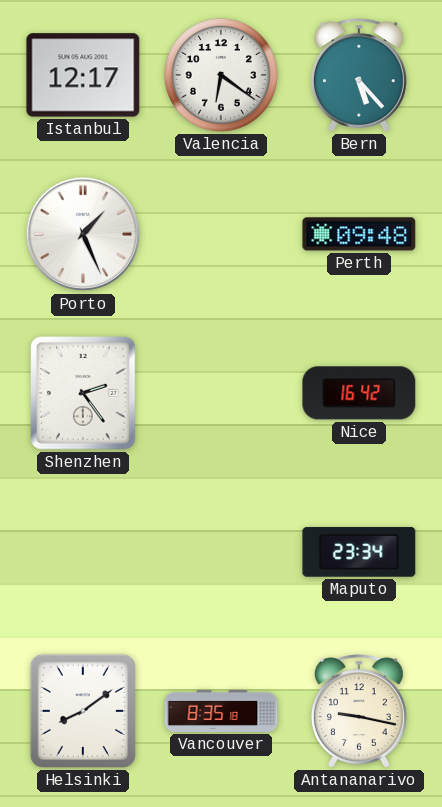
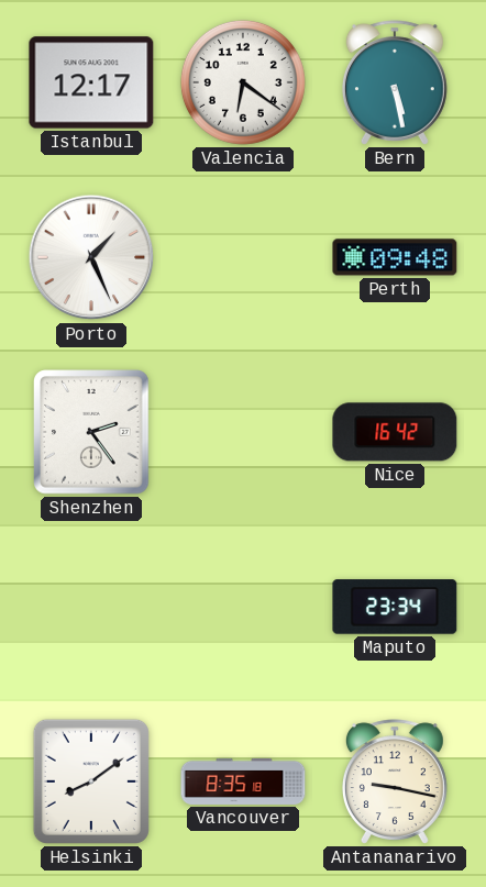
Bern: 5:23 -> 5:28
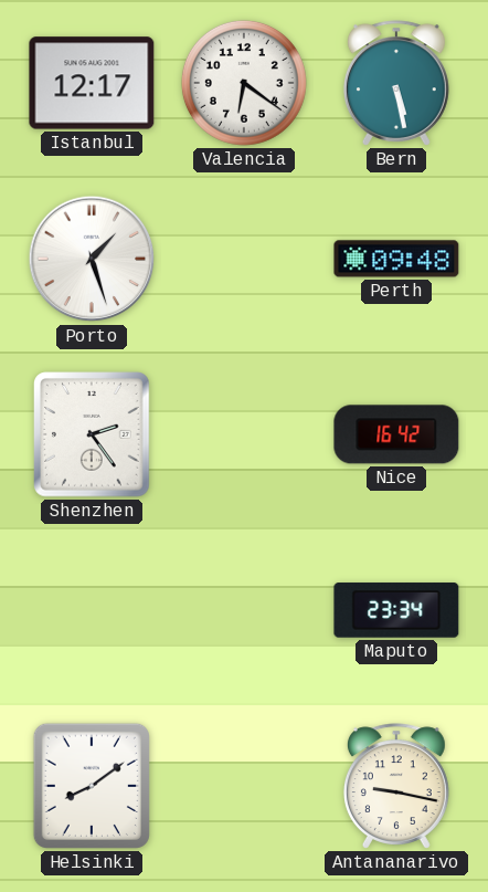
Porto: 1:26 -> 1:27
Vancouver: 8:35 -> none
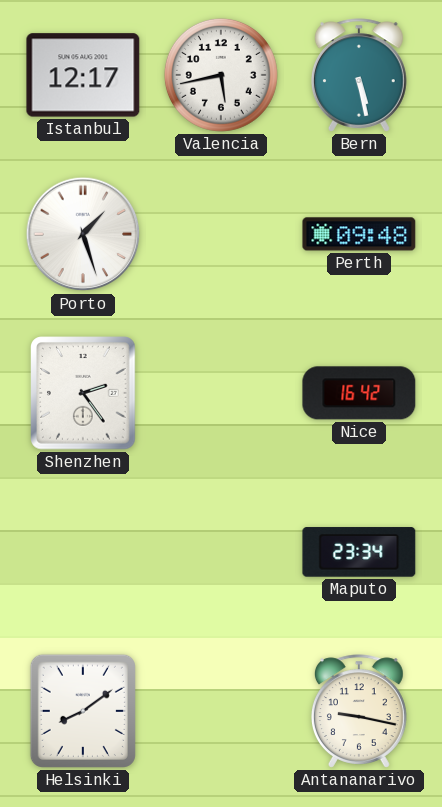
Valencia: 6:21 -> 5:43
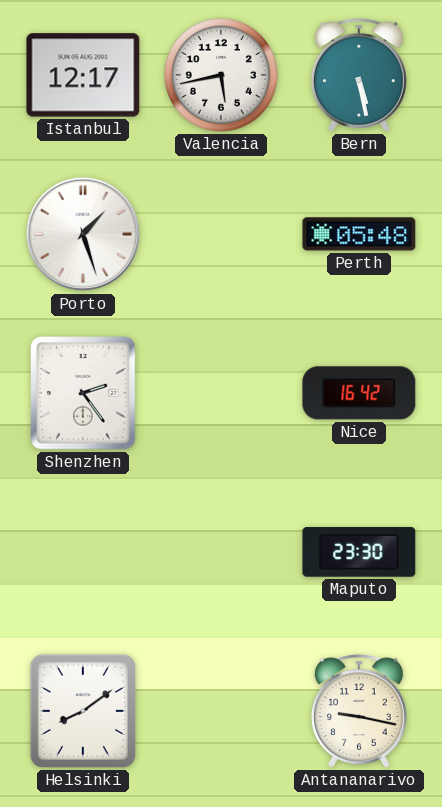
Perth: 09:48 -> 05:48
Maputo: 23:34 -> 23:30
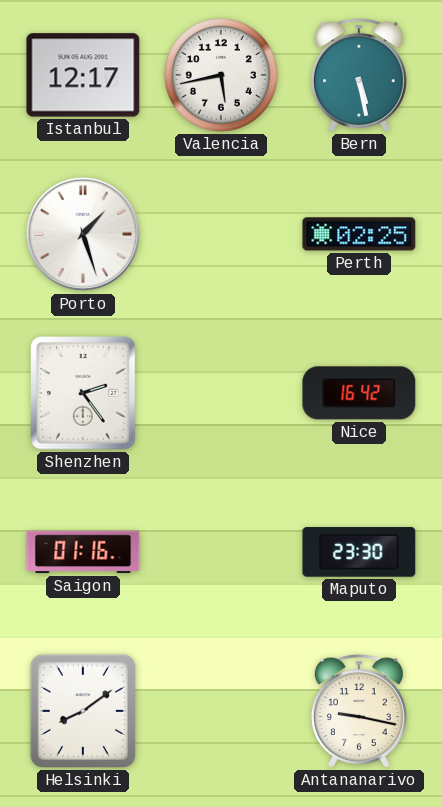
Perth: 05:48 -> 02:25
Saigon: none -> 01:16
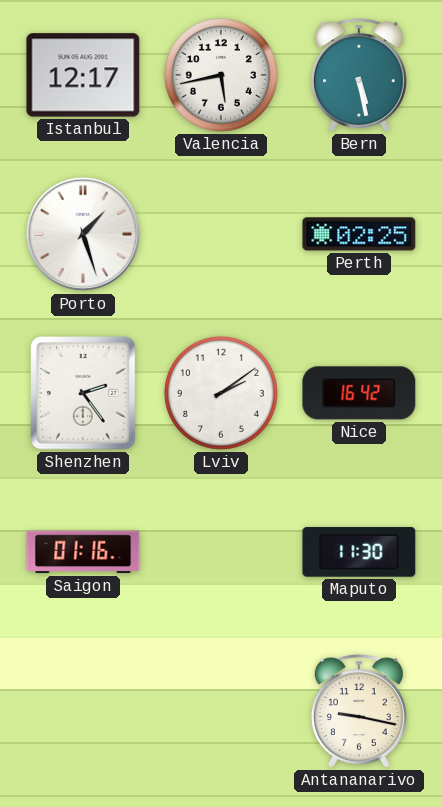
Lviv: none -> 2:09
Maputo: 23:30 -> 11:30
Helsinki: 8:09 -> none
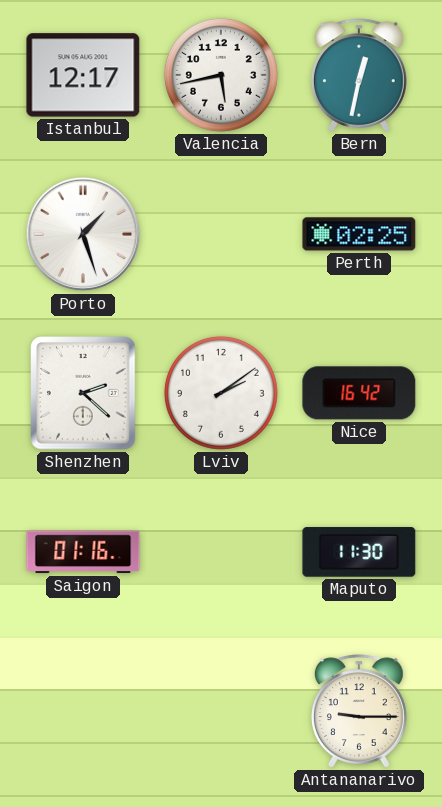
Bern: 5:28 -> 12:32
Shenzhen: 2:24 -> 2:22
Antananarivo: 9:17 -> 9:15
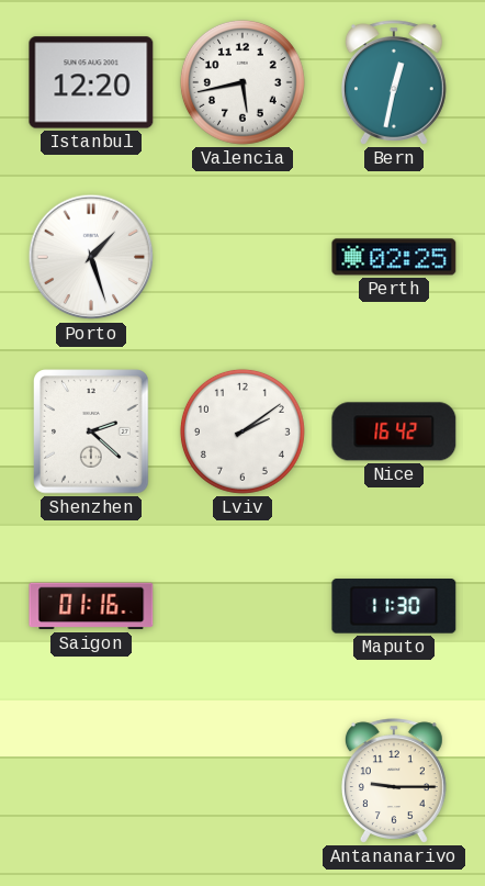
Istanbul: 12:17 -> 12:20
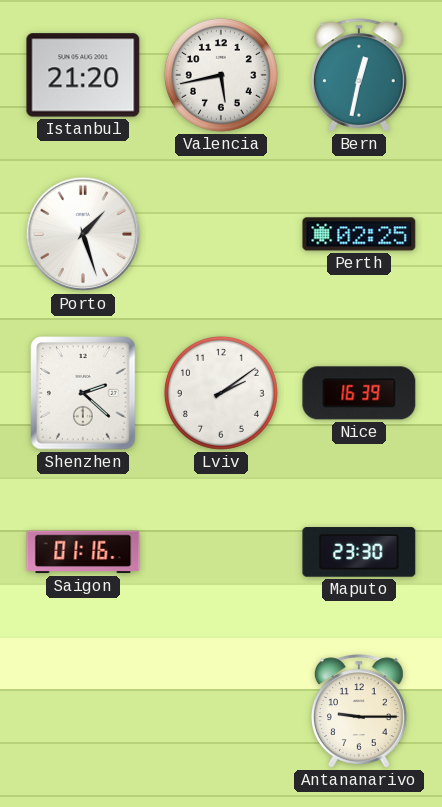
Istanbul: 12:20 -> 21:20
Nice: 16:42 -> 16:39
Maputo: 11:30 -> 23:30
